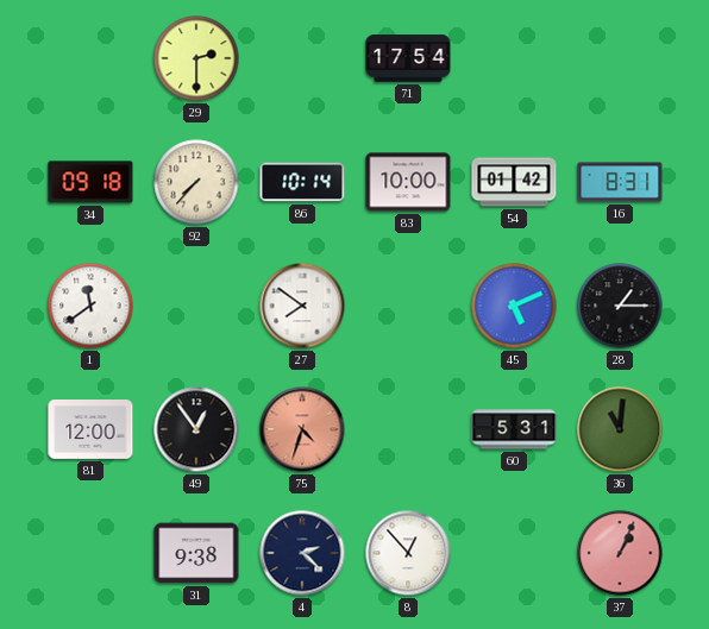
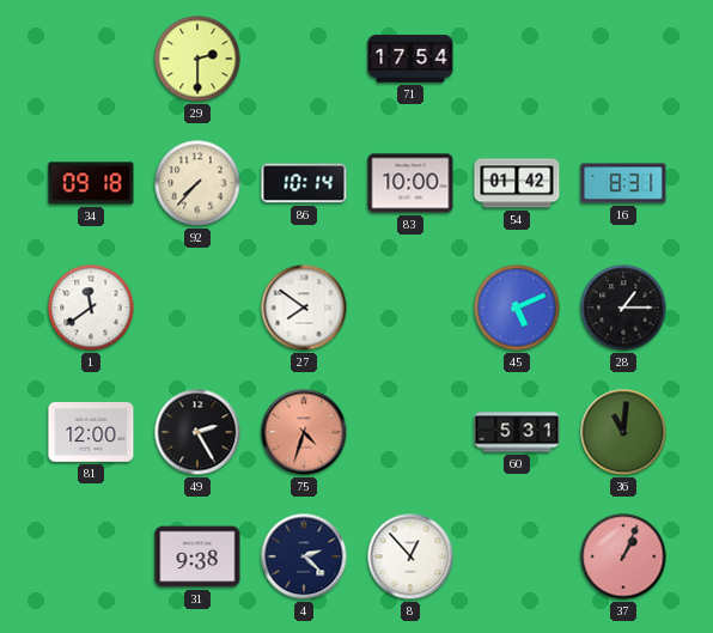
49: 12:54 -> 2:25
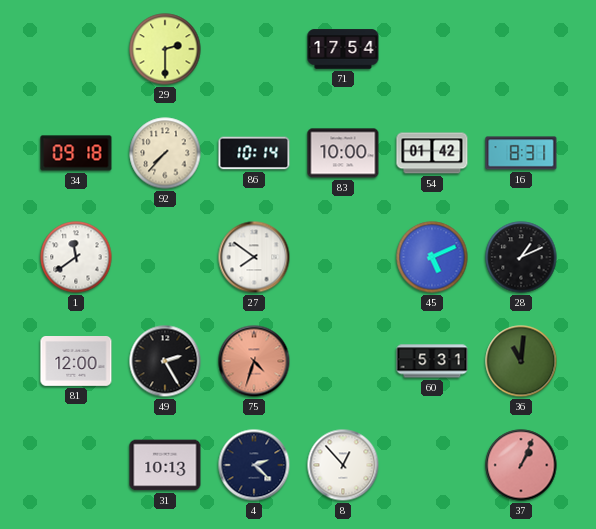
28: 1:15 -> 1:11
31: 9:38 -> 10:13
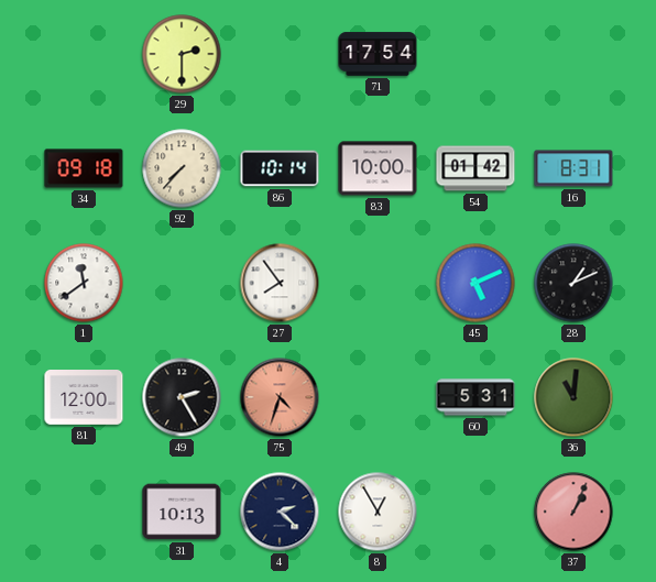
27: 7:51 -> 7:54
8: 12:53 -> 12:55
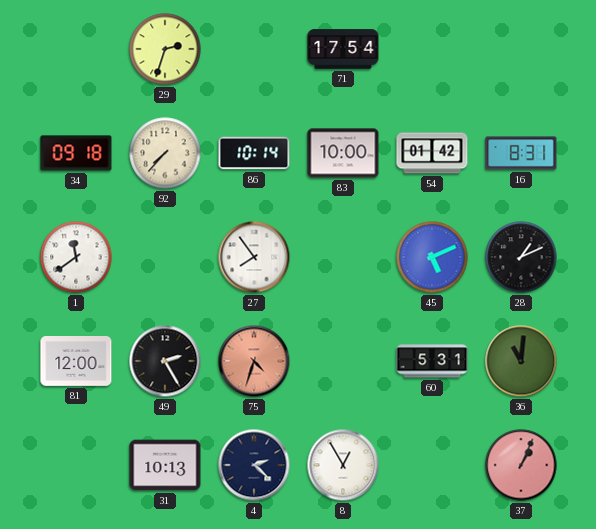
29: 2:30 -> 2:33
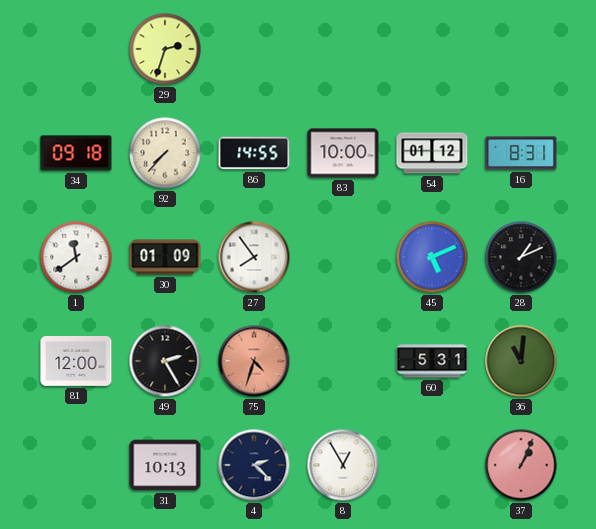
71: 17:54 -> none
86: 10:14 -> 14:55
54: 01:42 -> 01:12
30: none -> 01:09
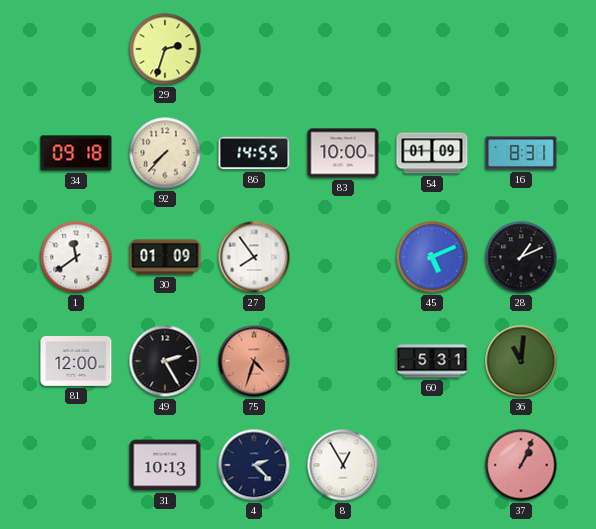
54: 01:12 -> 01:09
